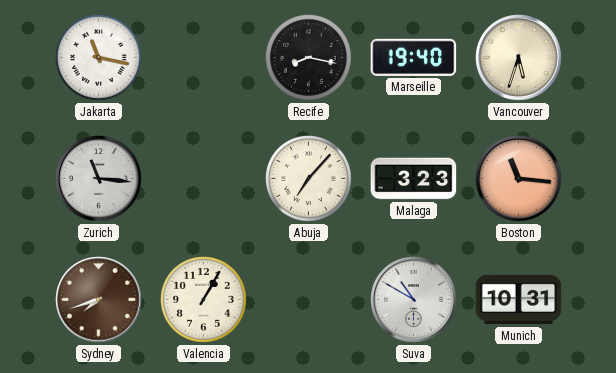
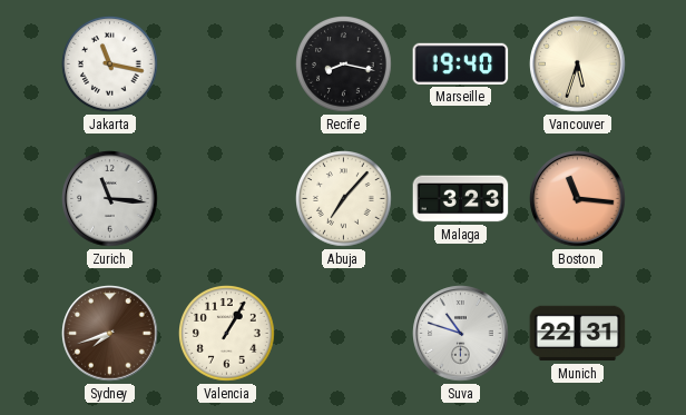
Suva: 10:50 -> 10:48
Munich: 10:31 -> 22:31
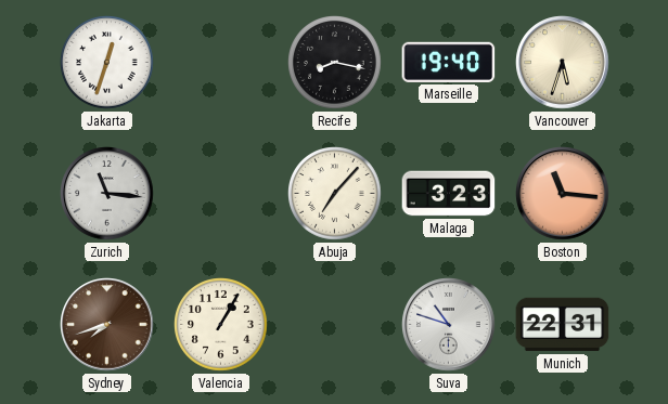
Jakarta: 11:17 -> 12:33
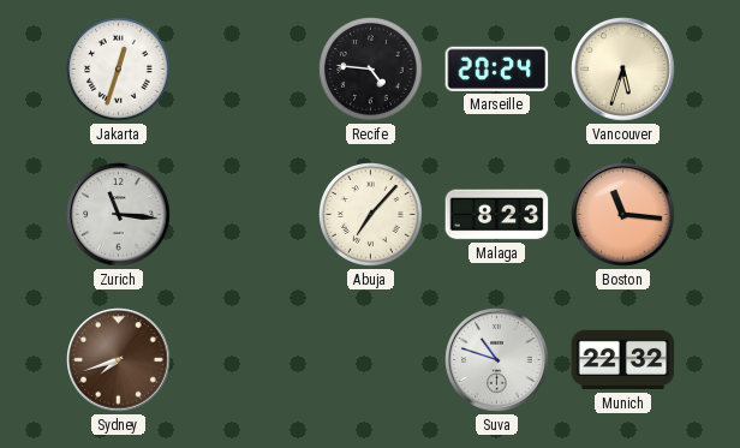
Recife: 8:17 -> 4:46
Marseille: 19:40 -> 20:24
Malaga: 3:23 -> 8:23
Valencia: 1:05 -> none
Munich: 22:31 -> 22:32
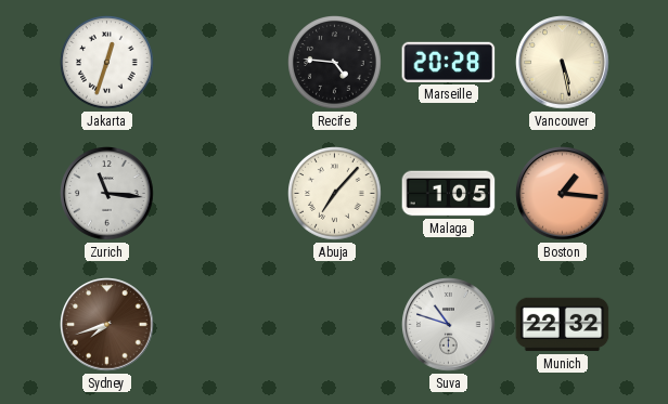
Marseille: 20:24 -> 20:28
Vancouver: 5:33 -> 5:28
Malaga: 8:23 -> 1:05
Boston: 11:16 -> 1:16
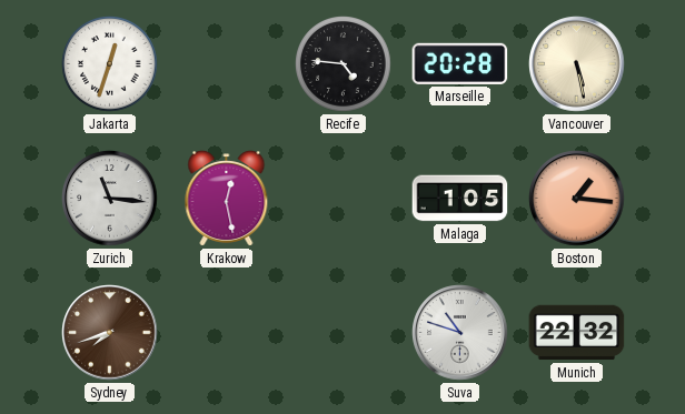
Krakow: none -> 12:28
Abuja: 7:07 -> none
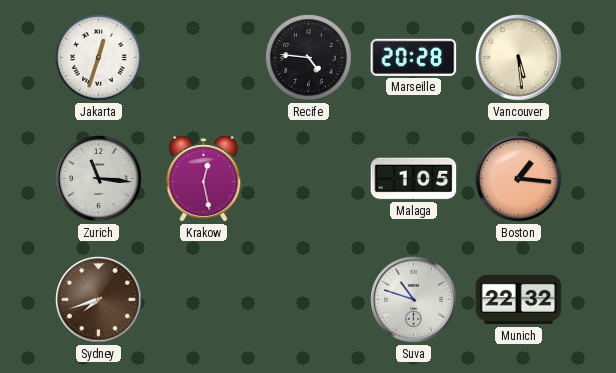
Vancouver: 5:28 -> 5:29
